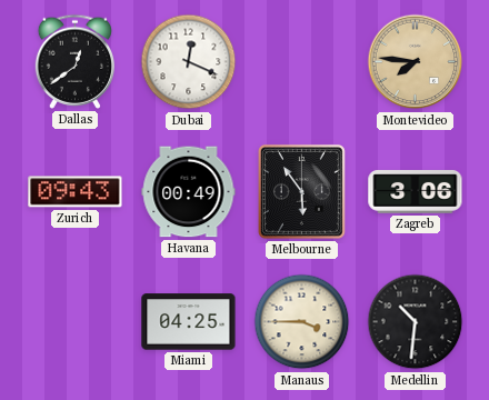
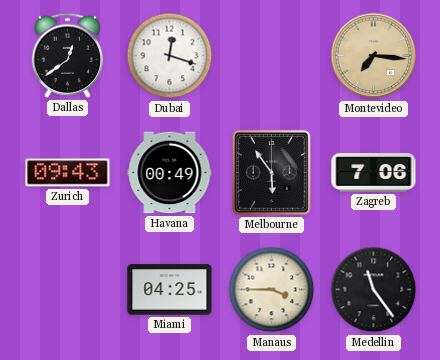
Dubai: 12:19 -> 12:18
Montevideo: 7:46 -> 7:16
Zagreb: 3:06 -> 7:06
Medellin: 10:31 -> 11:24
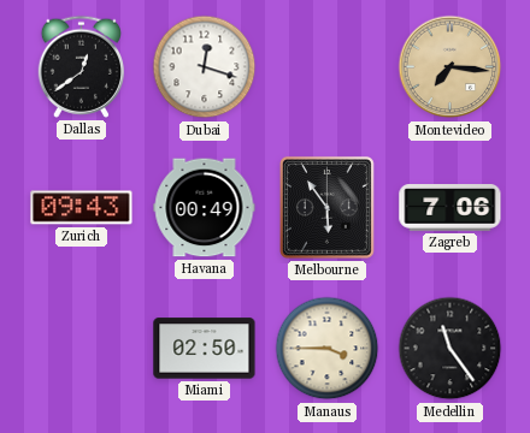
Miami: 04:25 -> 02:50
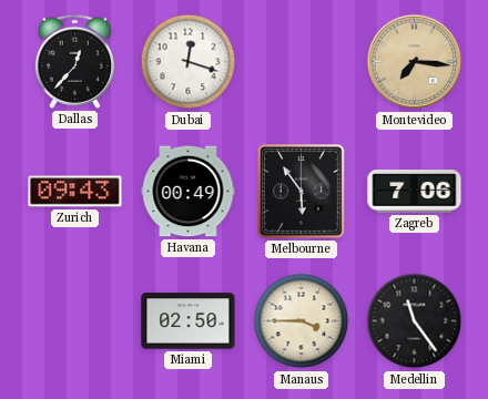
Dallas: 12:39 -> 12:37
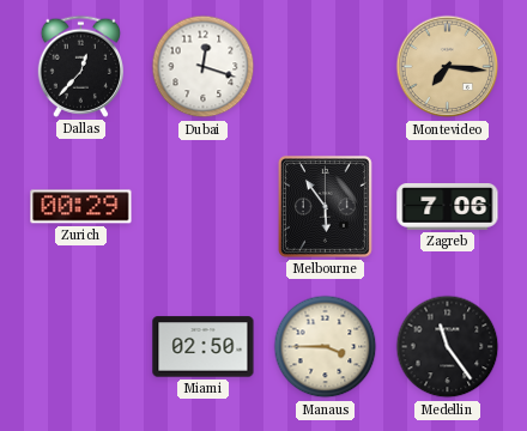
Zurich: 09:43 -> 00:29
Havana: 00:49 -> none
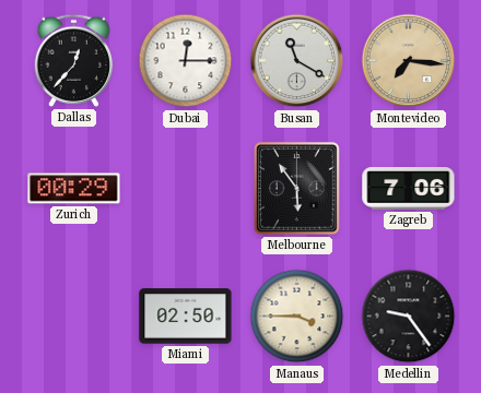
Dubai: 12:18 -> 12:15
Busan: none -> 11:20
Medellin: 11:24 -> 9:24
